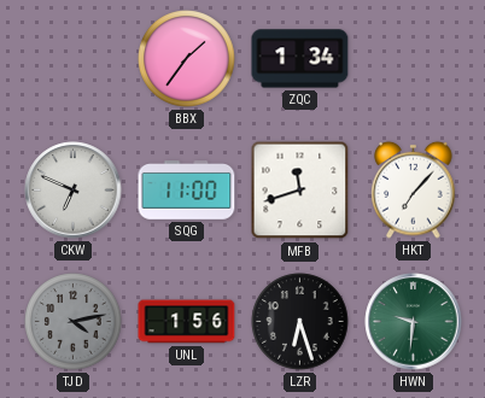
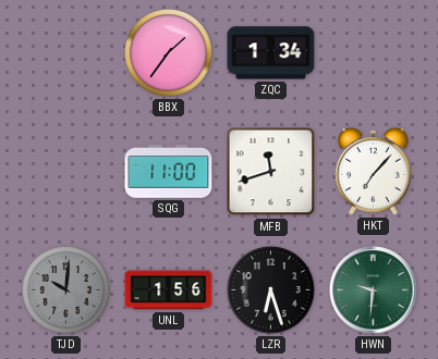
CKW: 6:49 -> none
TJD: 4:13 -> 10:01
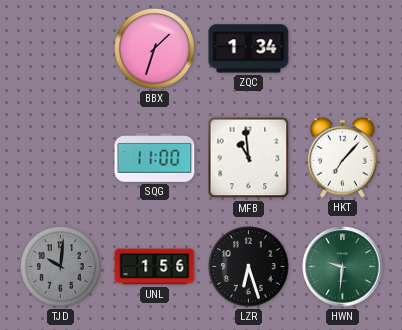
BBX: 1:36 -> 1:33
MFB: 11:42 -> 10:59
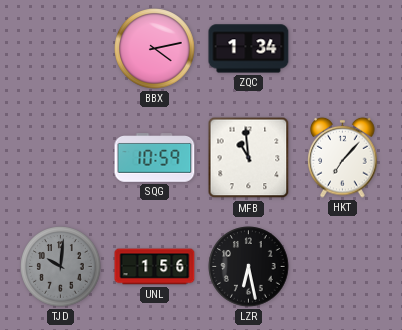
BBX: 1:33 -> 4:13
SQG: 11:00 -> 10:59
LZR: 6:27 -> 6:28
HWN: 9:31 -> none
